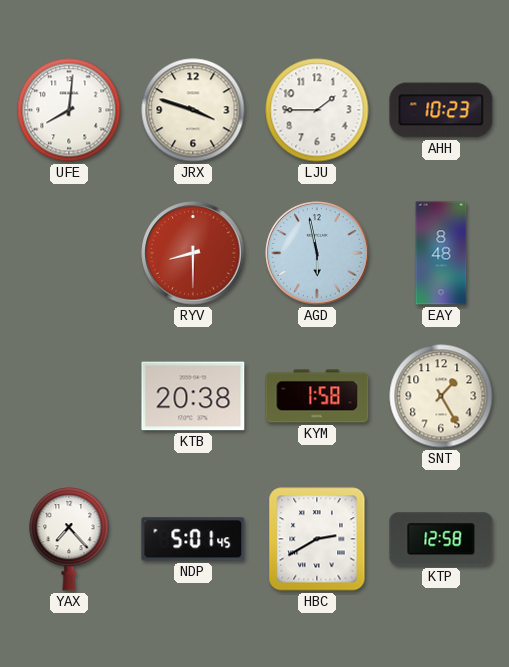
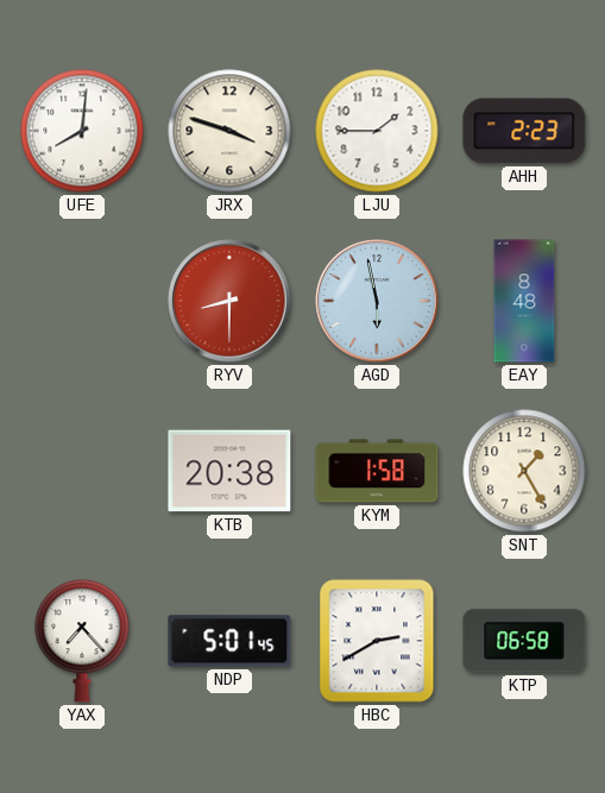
AHH: 10:23 -> 2:23
KTP: 12:58 -> 06:58
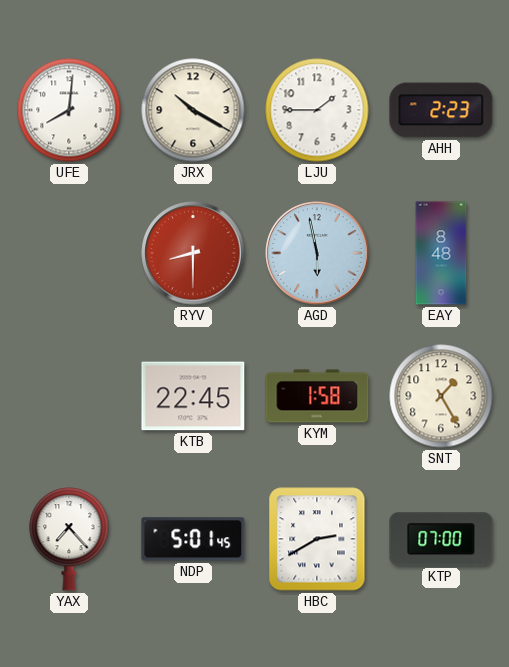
JRX: 3:48 -> 10:20
KTB: 20:38 -> 22:45
KTP: 06:58 -> 07:00
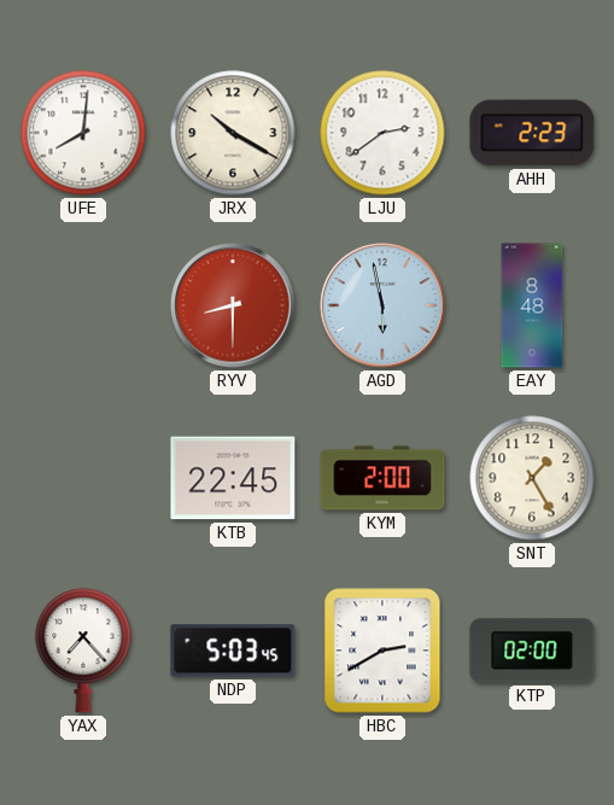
LJU: 1:45 -> 2:39
KYM: 1:58 -> 2:00
NDP: 5:01 -> 5:03
KTP: 07:00 -> 02:00
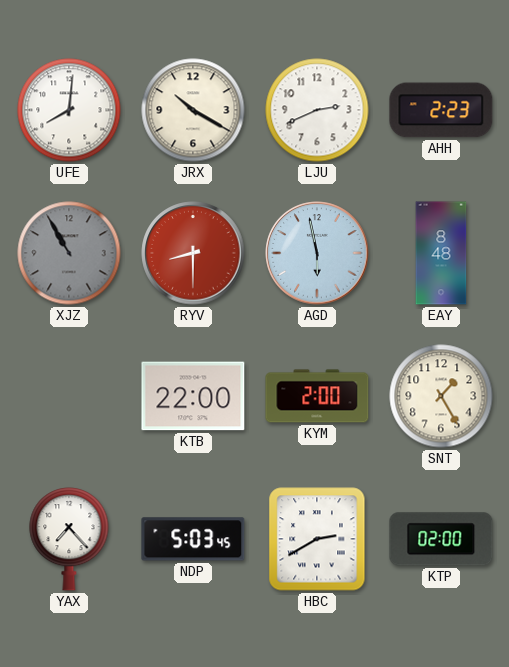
LJU: 2:39 -> 2:41
XJZ: none -> 10:55
KTB: 22:45 -> 22:00
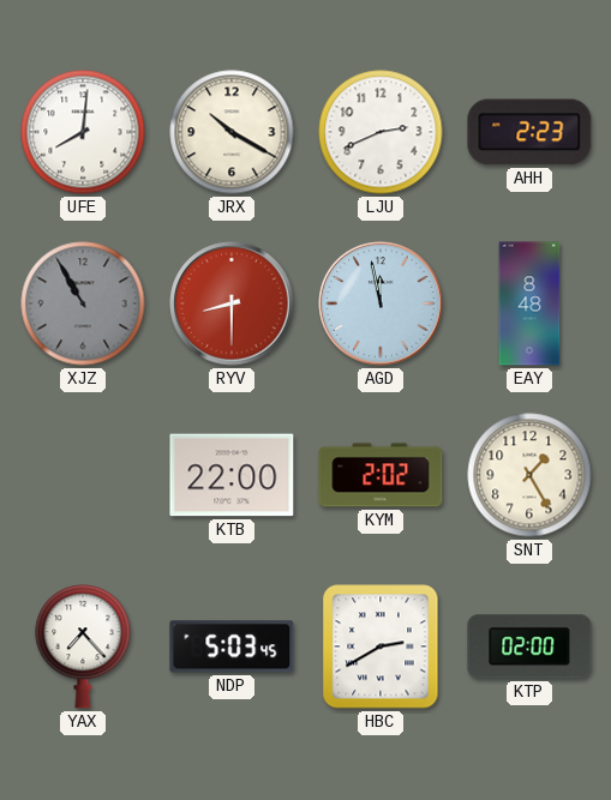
AGD: 5:58 -> 11:58
KYM: 2:00 -> 2:02
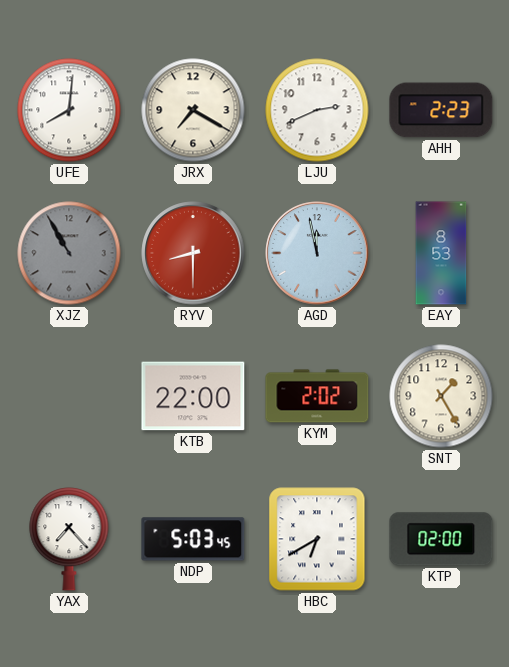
JRX: 10:20 -> 7:20
EAY: 8:48 -> 8:53
HBC: 2:40 -> 6:40
